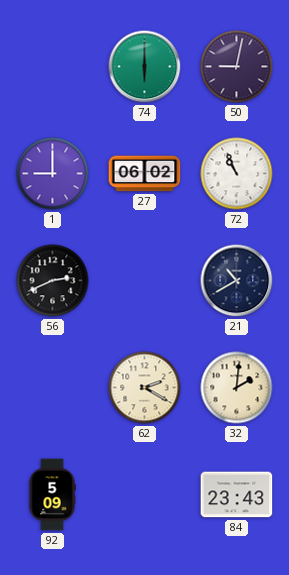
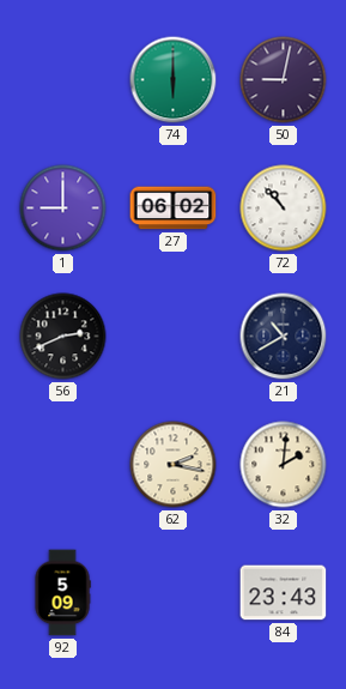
72: 10:56 -> 10:53
62: 2:20 -> 2:17
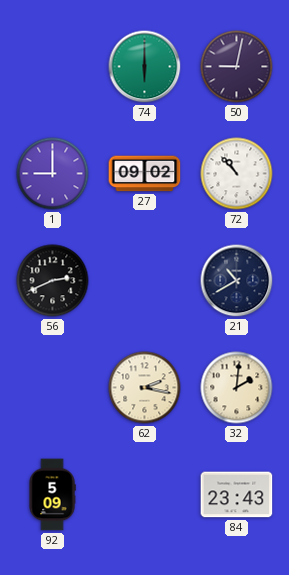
27: 06:02 -> 09:02
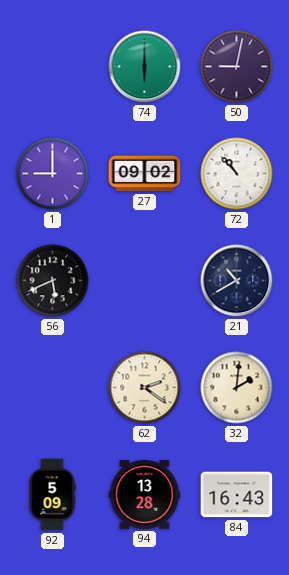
56: 2:41 -> 5:41
62: 2:17 -> 2:21
94: none -> 13:28
84: 23:43 -> 16:43
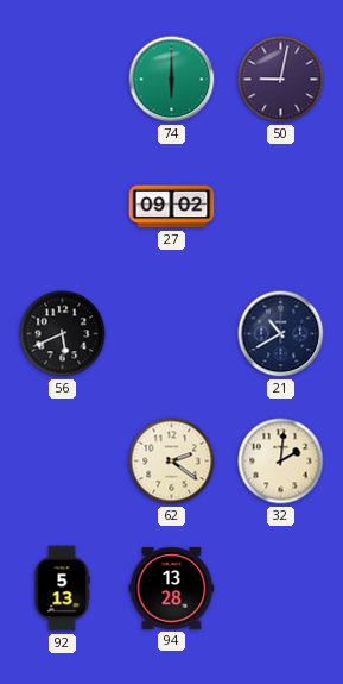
1: 9:00 -> none
72: 10:53 -> none
92: 5:09 -> 5:13
84: 16:43 -> none
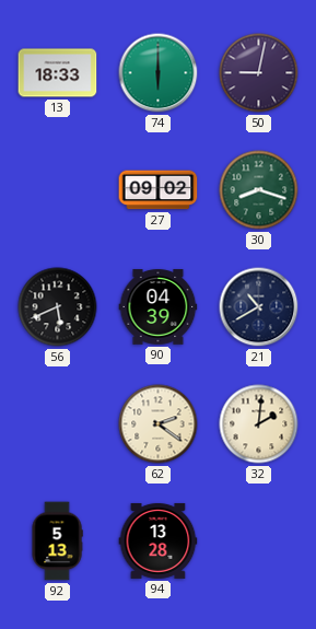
13: none -> 18:33
30: none -> 8:18
90: none -> 04:39
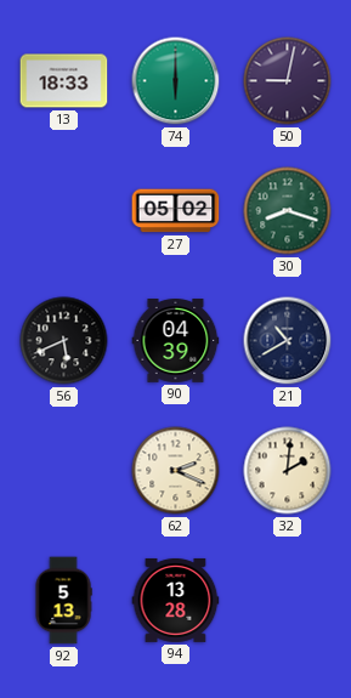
27: 09:02 -> 05:02
62: 2:21 -> 2:19
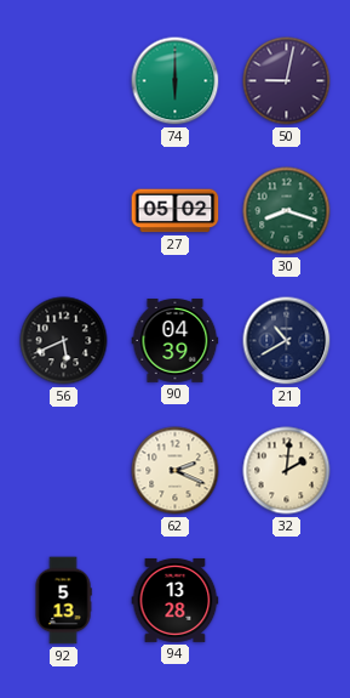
13: 18:33 -> none
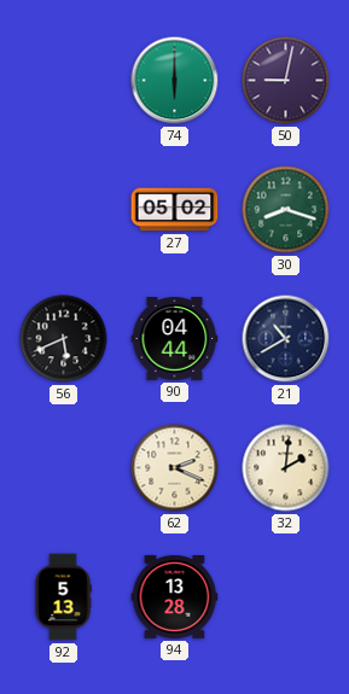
90: 04:39 -> 04:44
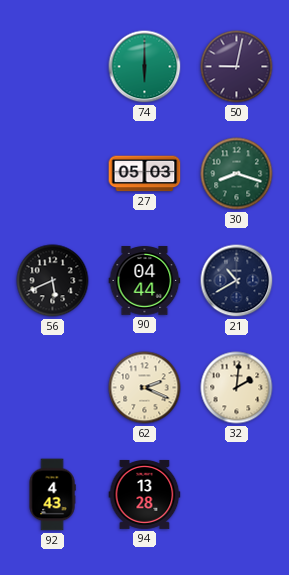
27: 05:02 -> 05:03
92: 5:13 -> 4:43
